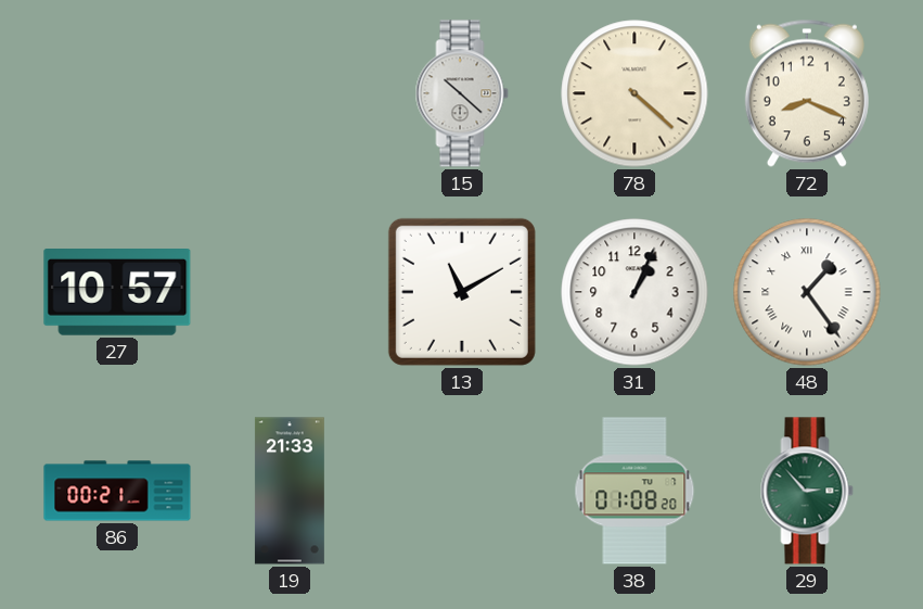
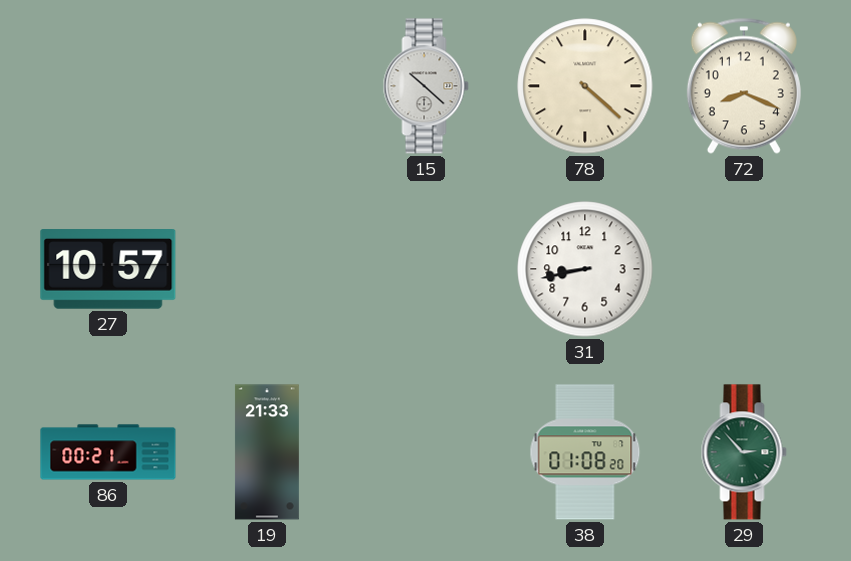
13: 11:10 -> none
31: 1:04 -> 8:43
48: 1:24 -> none
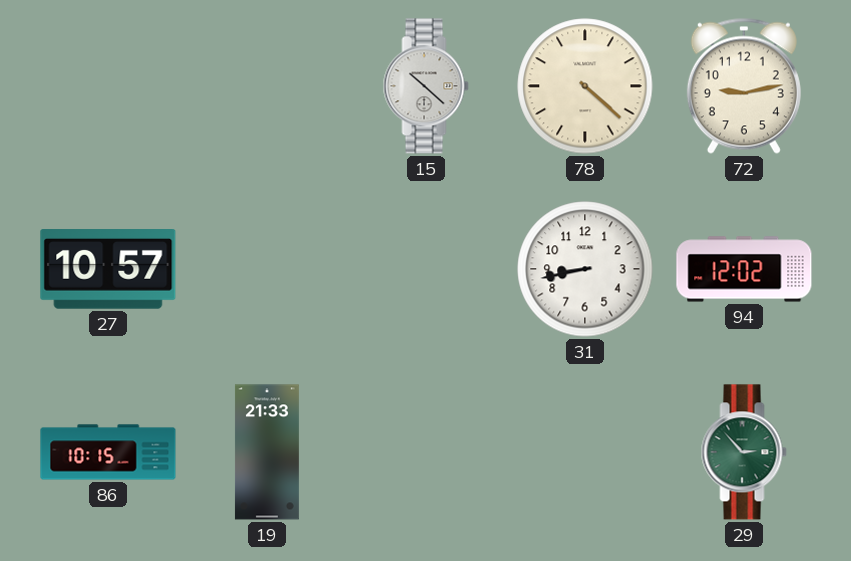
72: 8:19 -> 9:13
94: none -> 12:02
86: 00:21 -> 10:15
38: 01:08 -> none
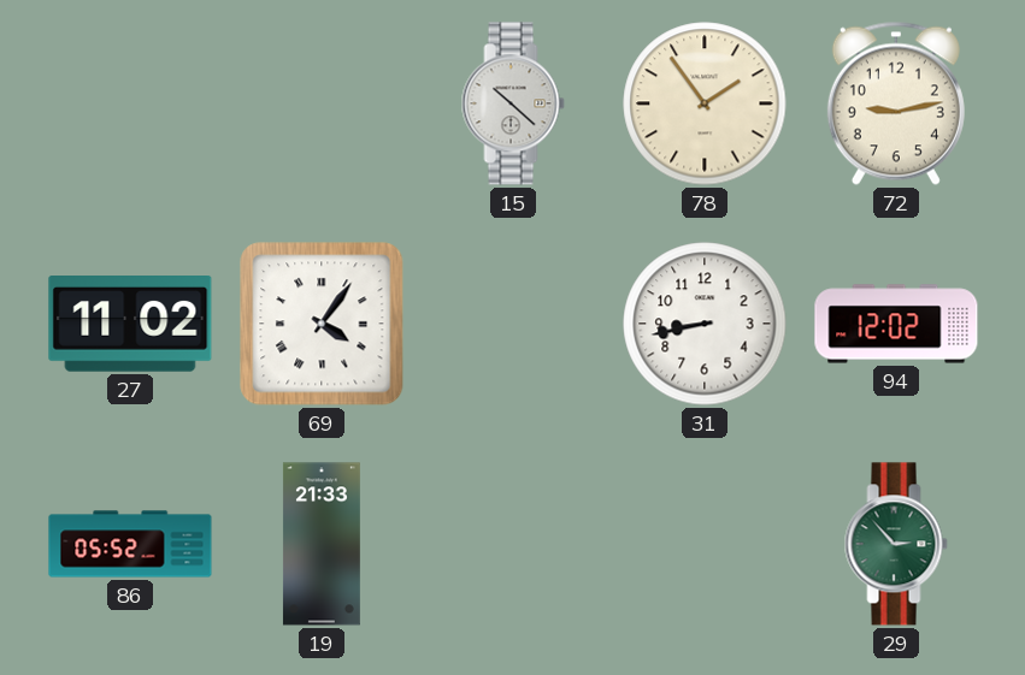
78: 4:22 -> 1:54
27: 10:57 -> 11:02
69: none -> 4:06
86: 10:15 -> 05:52
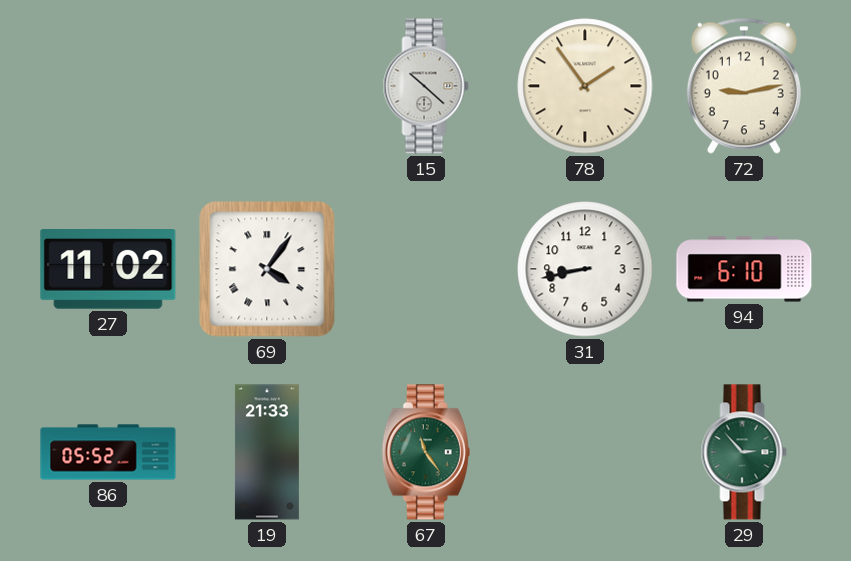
94: 12:02 -> 6:10
67: none -> 11:24
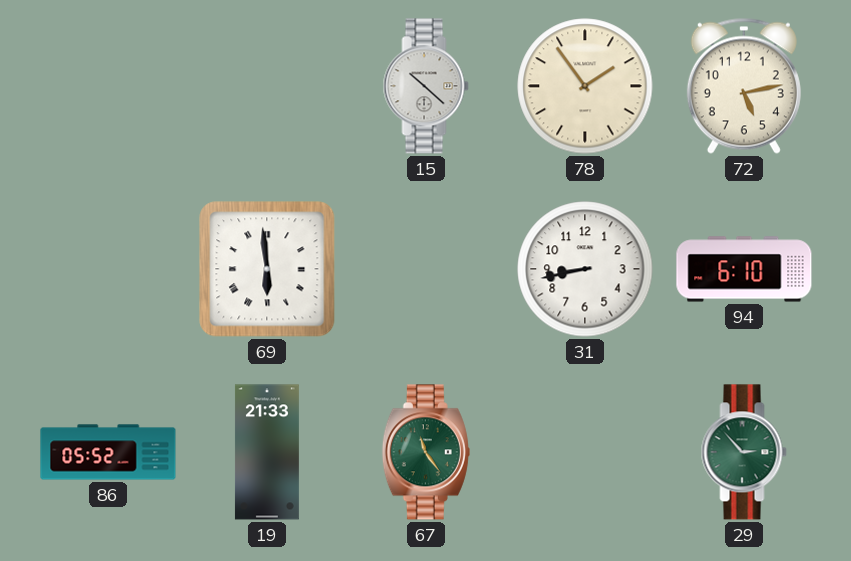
72: 9:13 -> 5:13
27: 11:02 -> none
69: 4:06 -> 5:59
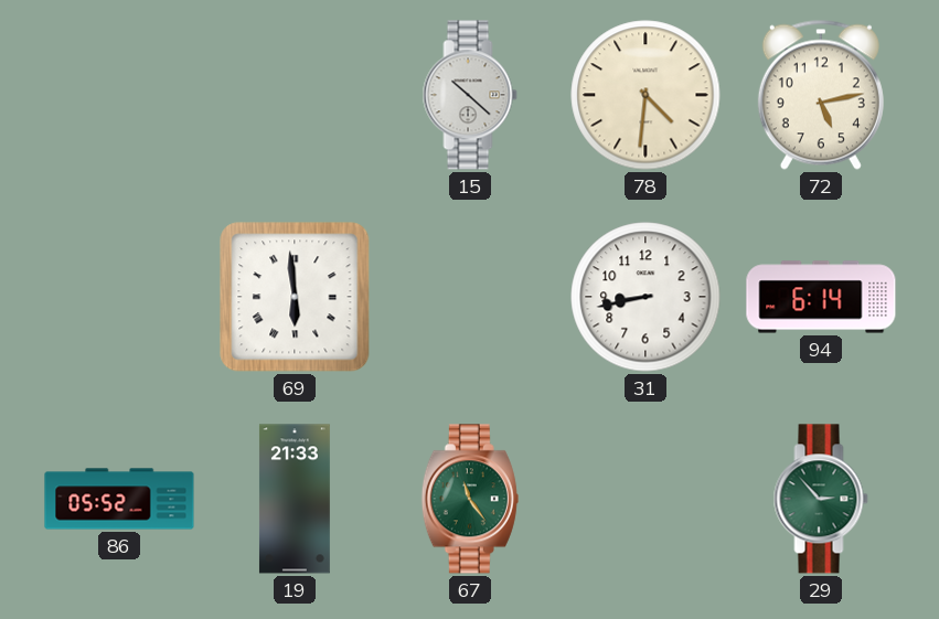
78: 1:54 -> 4:31
94: 6:10 -> 6:14
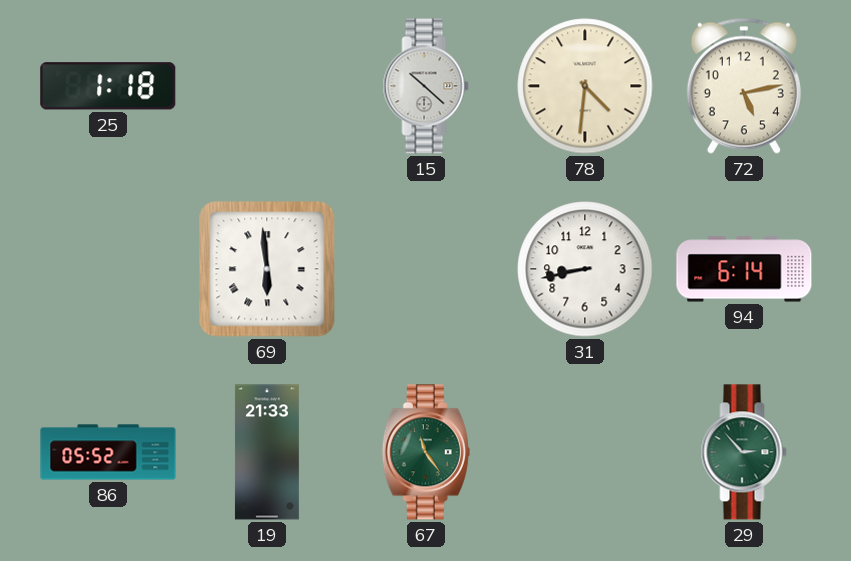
25: none -> 1:18
